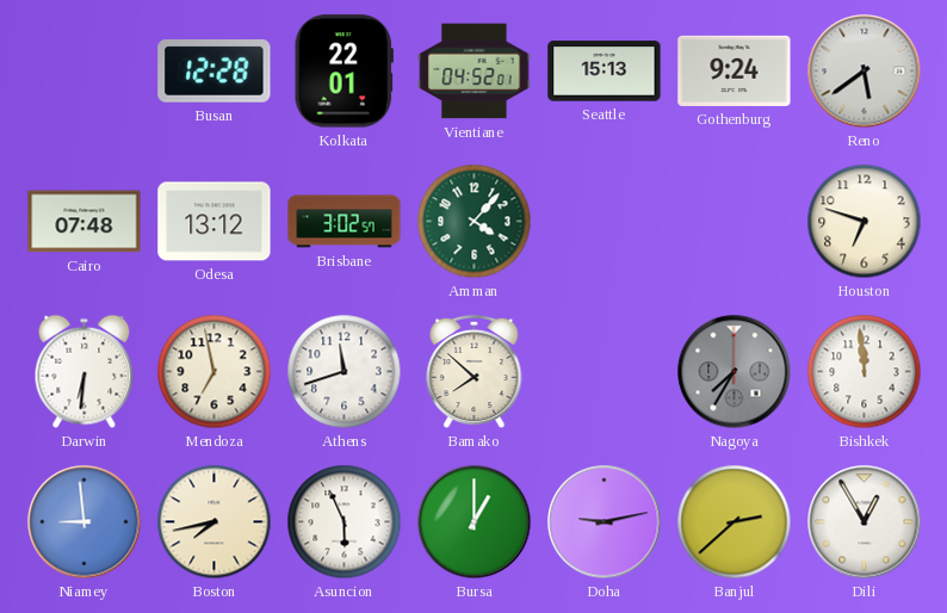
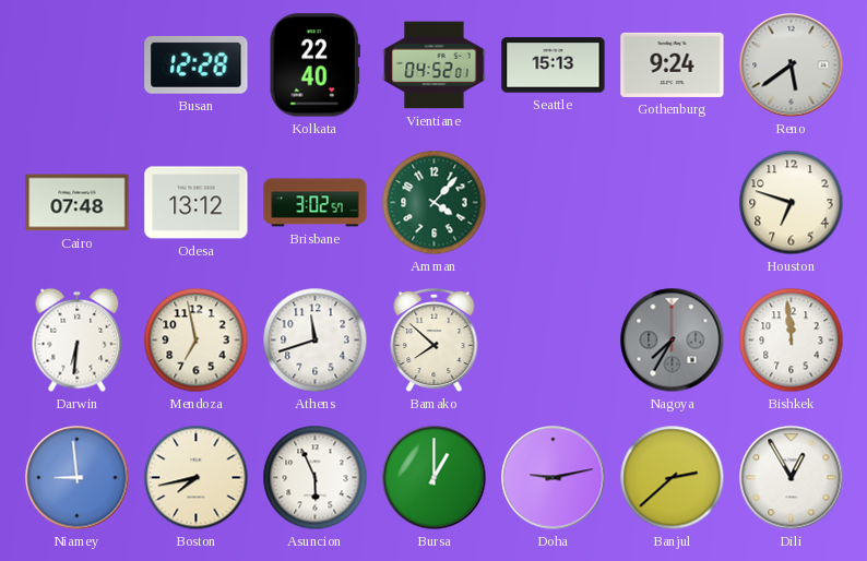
Kolkata: 22:01 -> 22:40
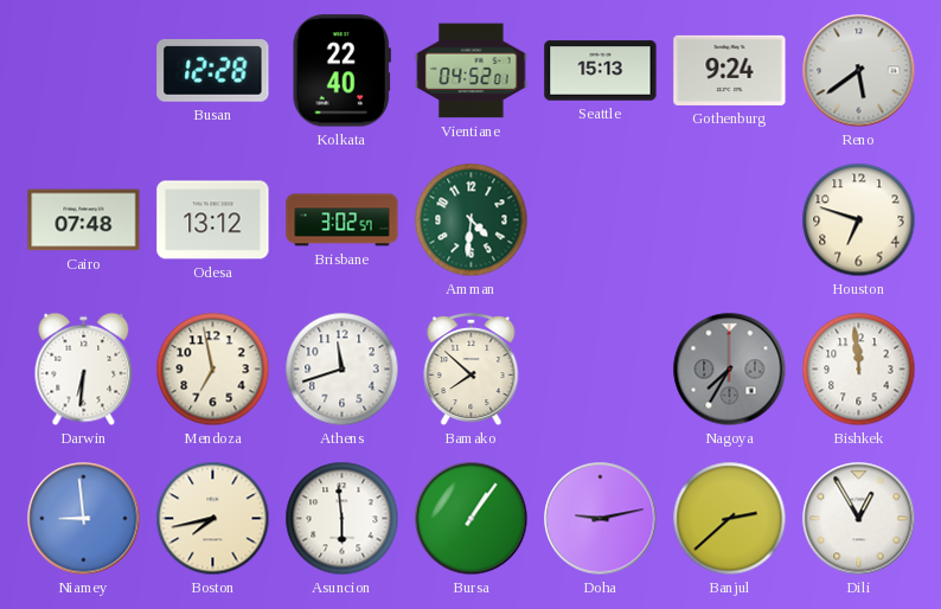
Amman: 4:07 -> 4:31
Asuncion: 5:56 -> 5:59
Bursa: 1:00 -> 1:06
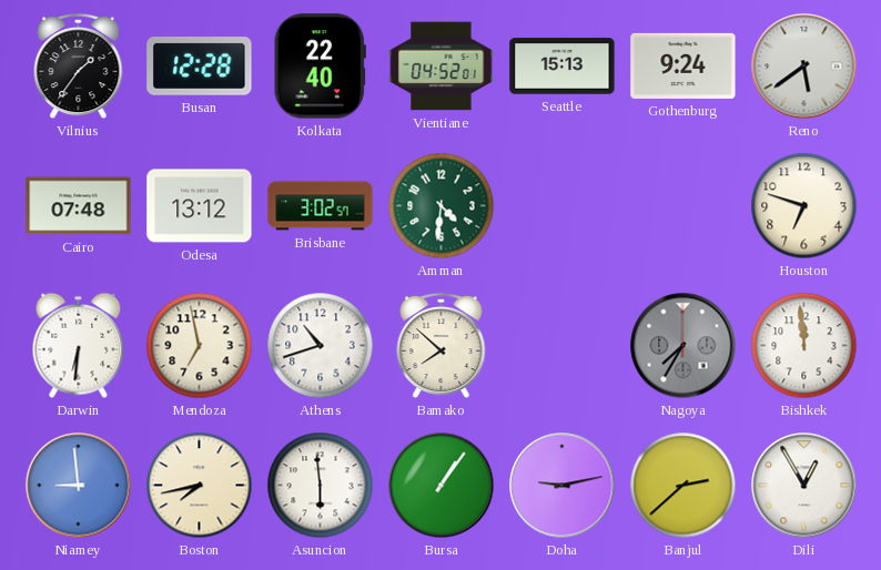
Vilnius: none -> 1:36
Athens: 11:42 -> 10:42
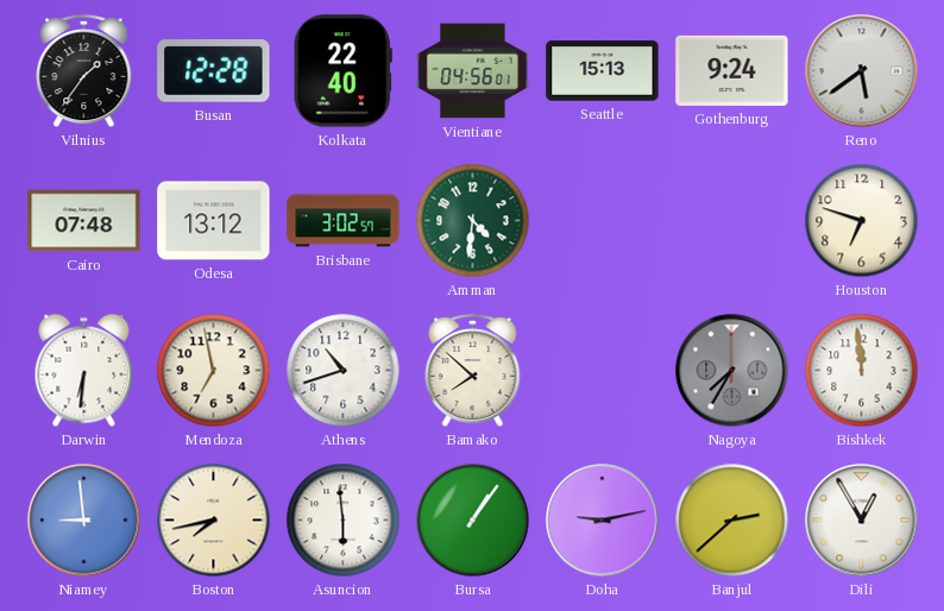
Vientiane: 04:52 -> 04:56
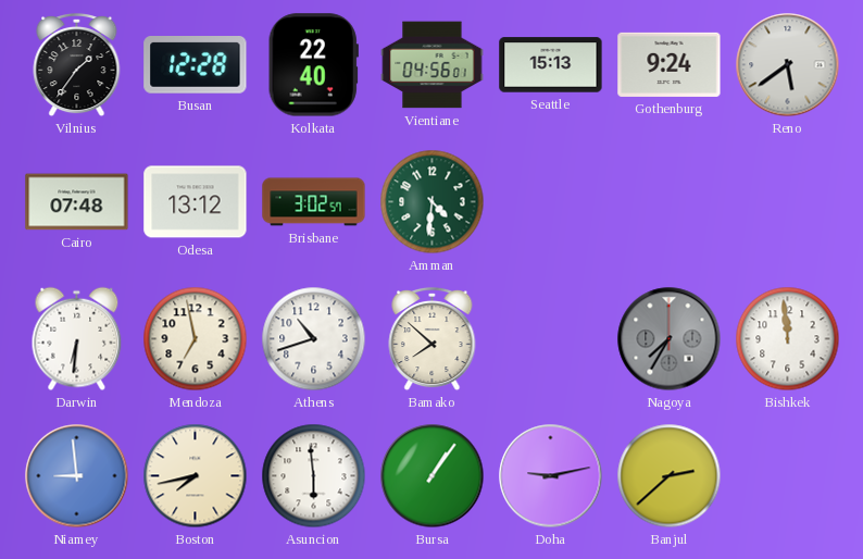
Houston: 6:48 -> none
Dili: 12:55 -> none
